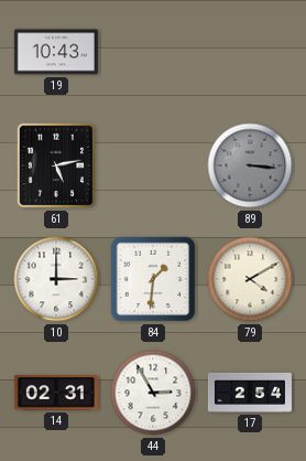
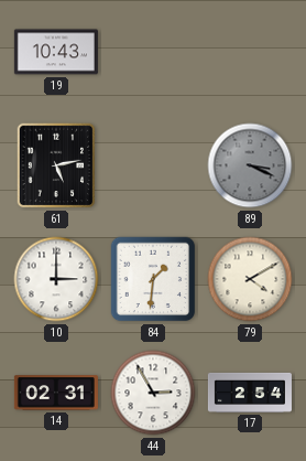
89: 3:16 -> 3:19
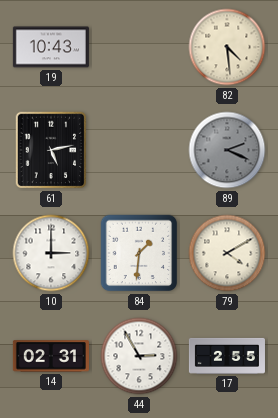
82: none -> 4:29
89: 3:19 -> 2:19
17: 2:54 -> 2:55
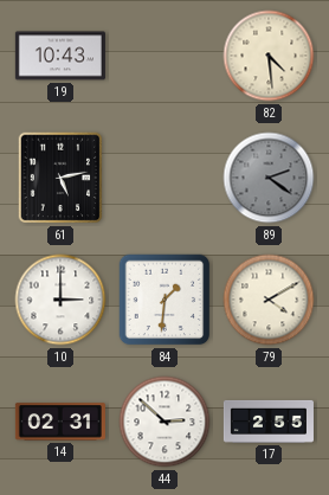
89: 2:19 -> 2:21
44: 2:55 -> 2:52
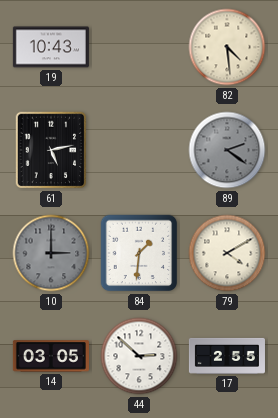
10 dial: white -> grey
14: 02:31 -> 03:05
